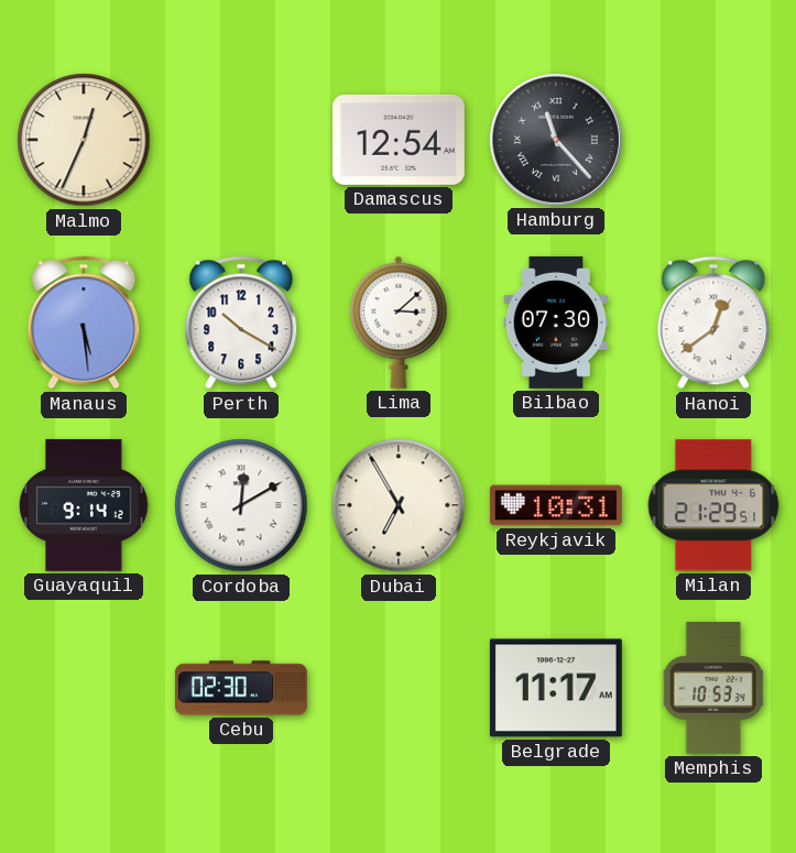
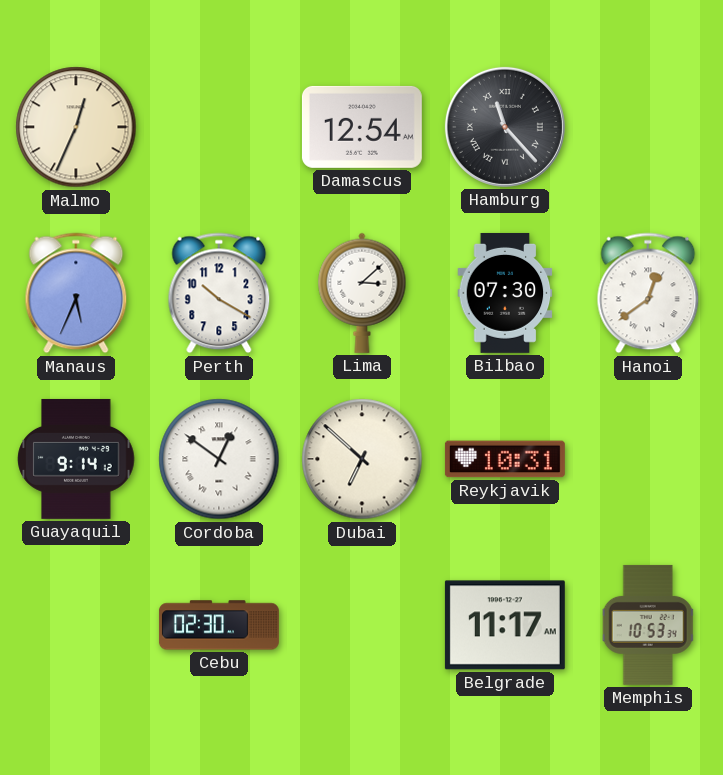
Manaus: 5:29 -> 5:34
Cordoba: 12:10 -> 12:51
Dubai: 6:55 -> 6:52
Milan: 21:29 -> none
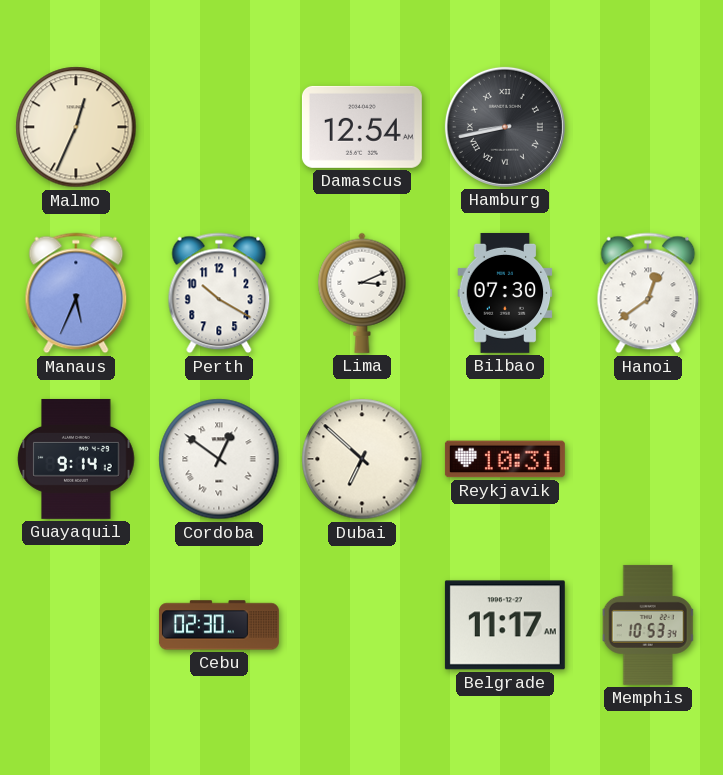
Hamburg: 11:23 -> 8:43
Lima: 3:08 -> 3:11
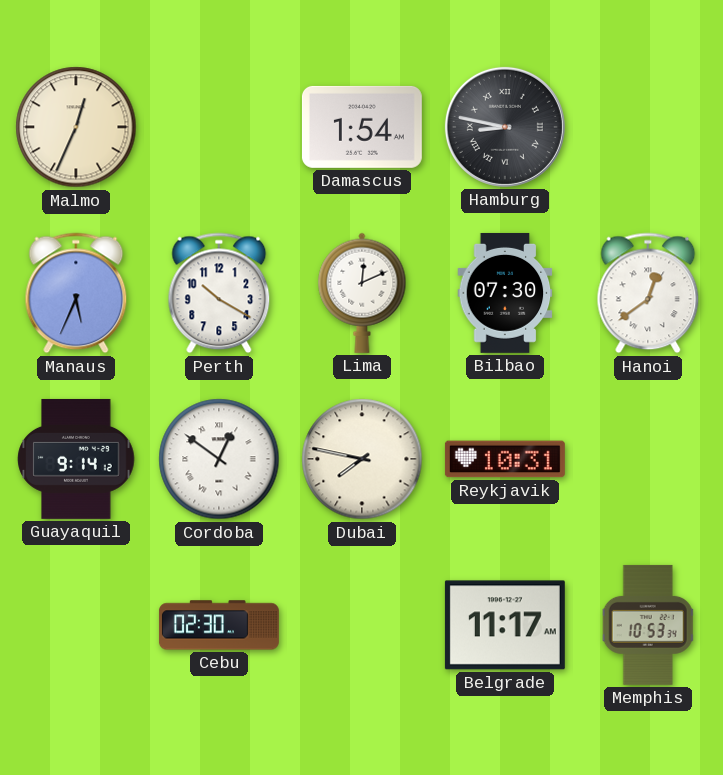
Damascus: 12:54 -> 1:54
Hamburg: 8:43 -> 8:47
Lima: 3:11 -> 12:11
Dubai: 6:52 -> 7:47
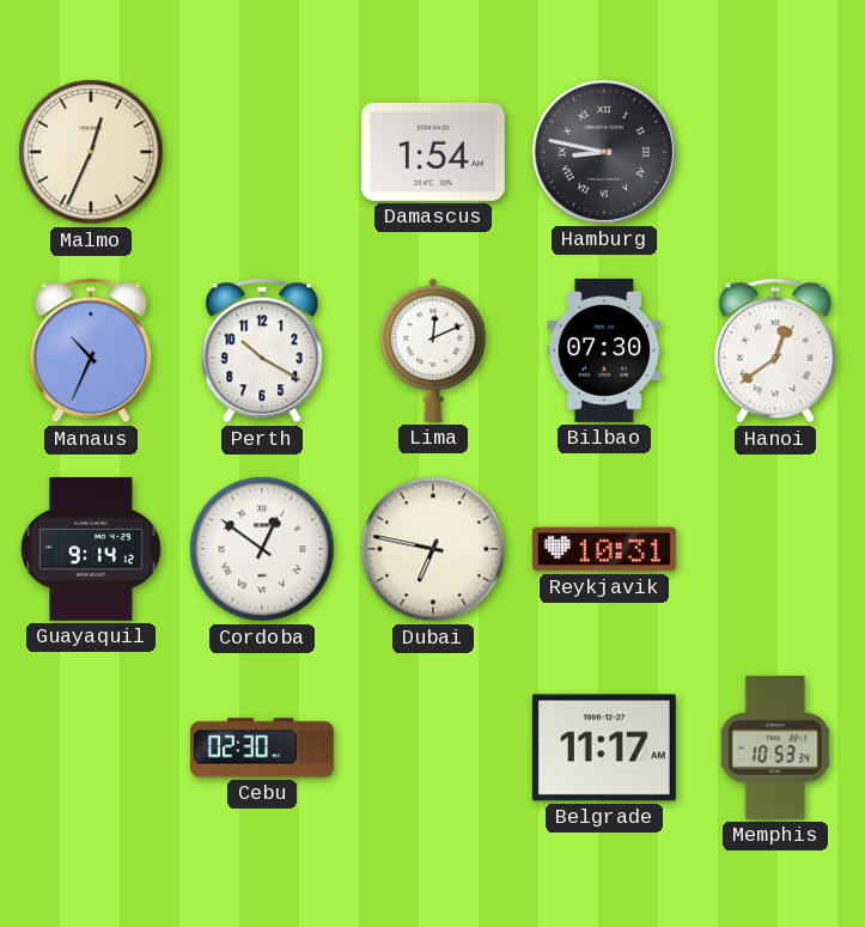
Manaus: 5:34 -> 10:34
Dubai: 7:47 -> 6:47
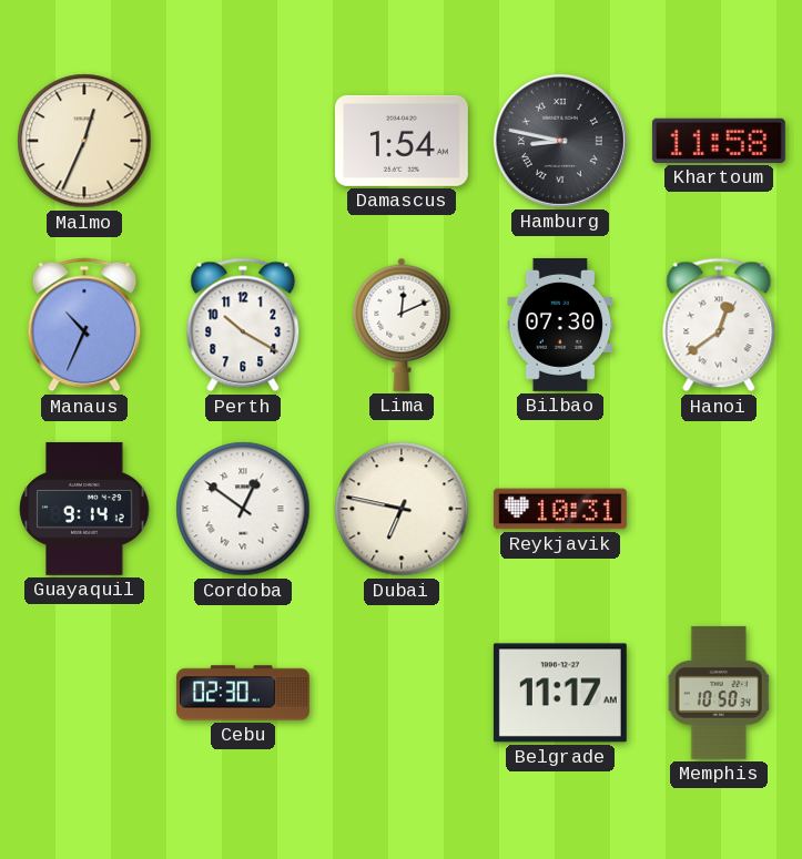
Khartoum: none -> 11:58
Memphis: 10:53 -> 10:50
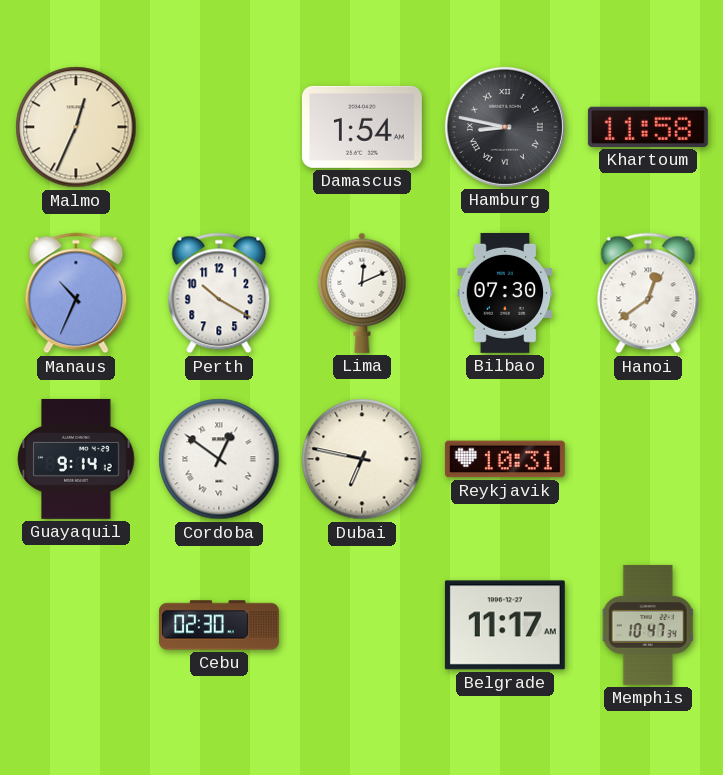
Memphis: 10:50 -> 10:47
